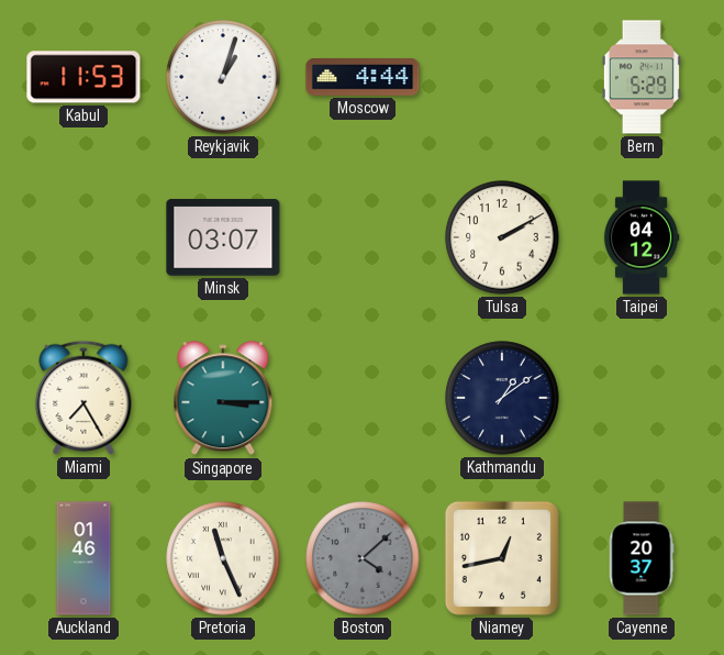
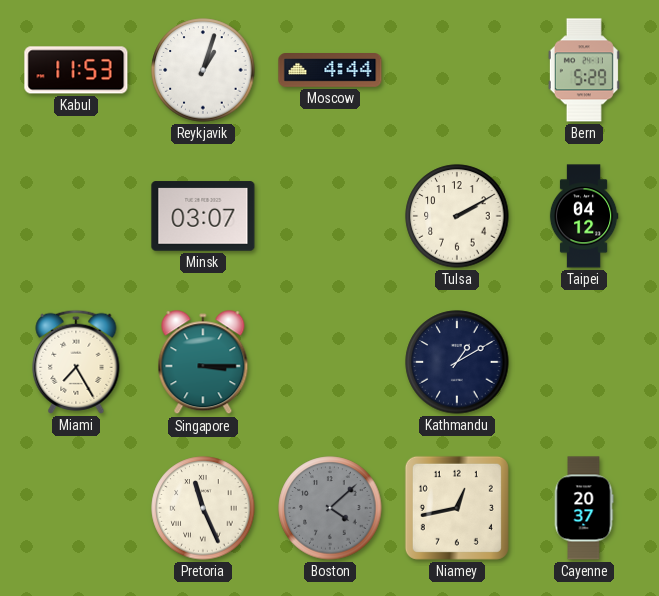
Kathmandu: 1:09 -> 1:10
Auckland: 01:46 -> none
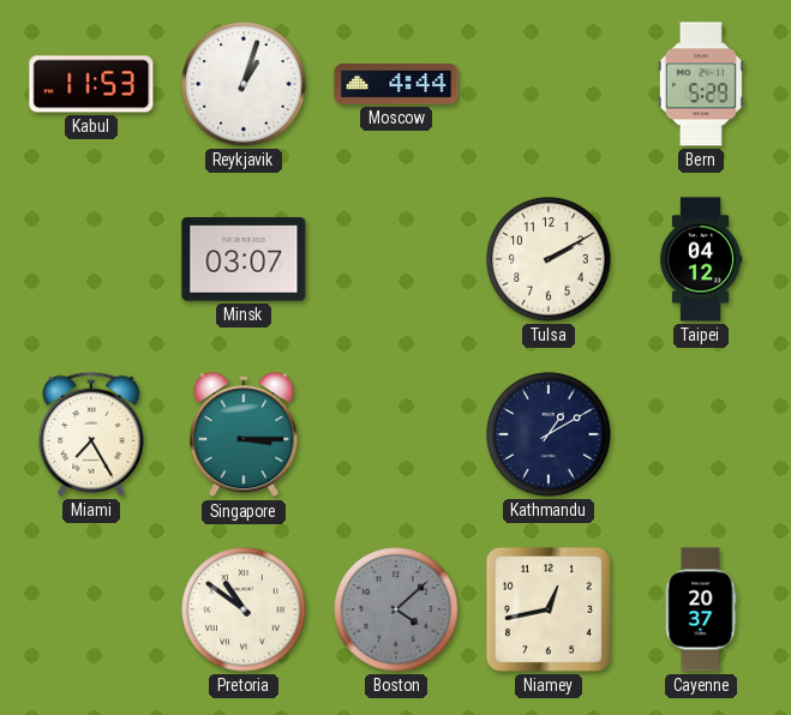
Pretoria: 11:26 -> 10:51
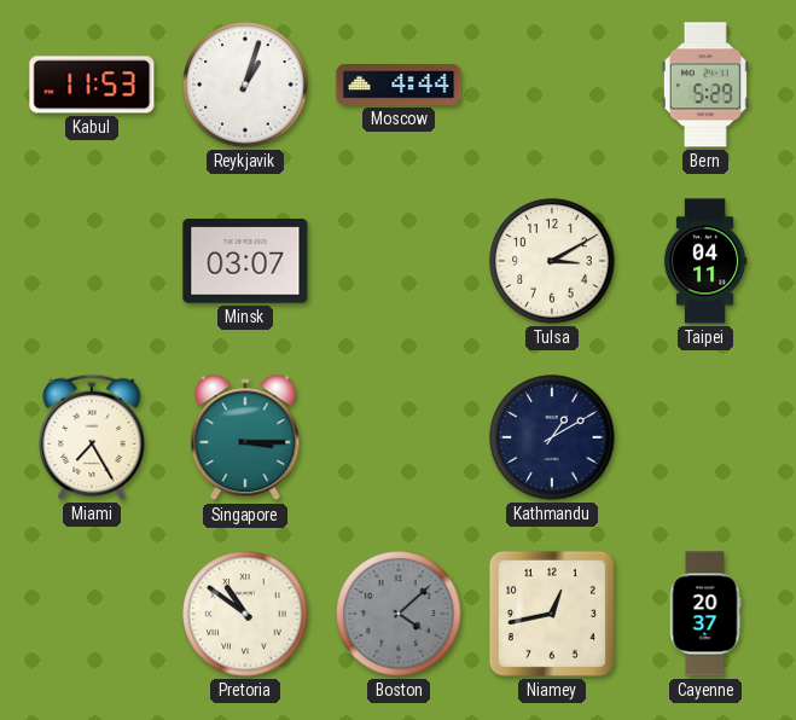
Tulsa: 2:10 -> 3:10
Taipei: 04:12 -> 04:11
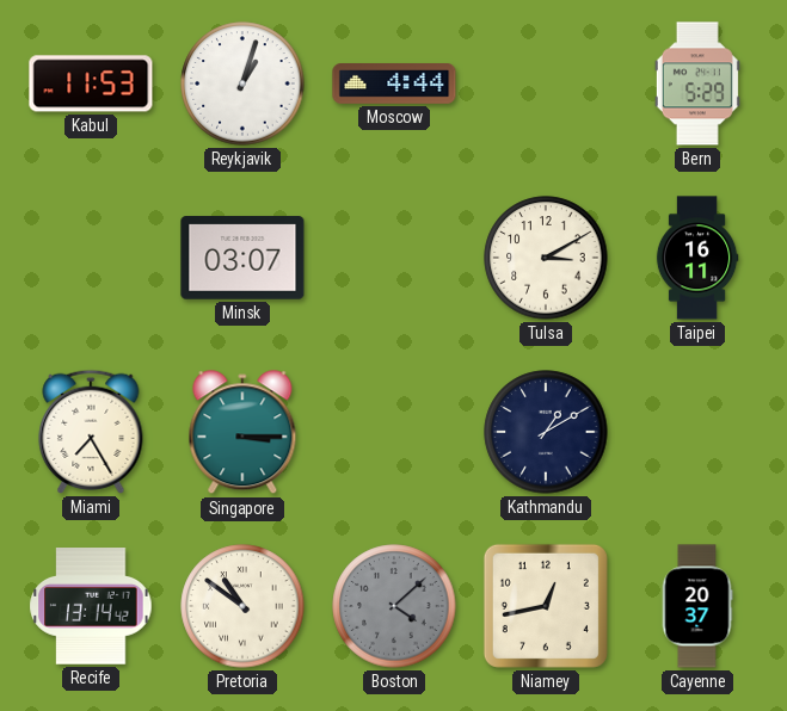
Taipei: 04:11 -> 16:11
Recife: none -> 13:14
